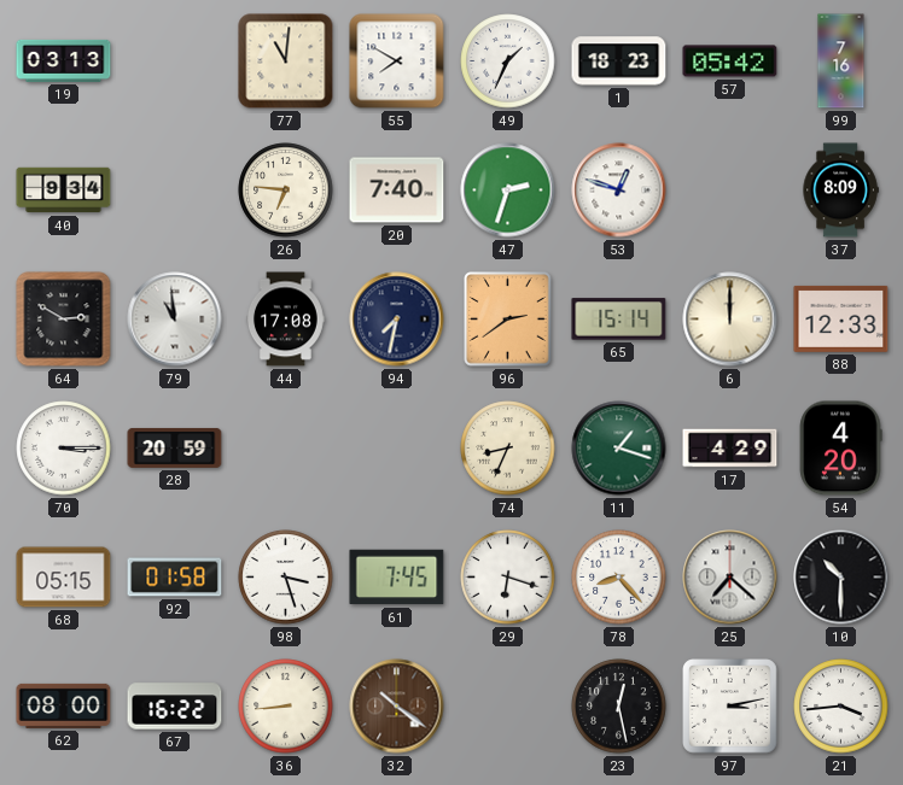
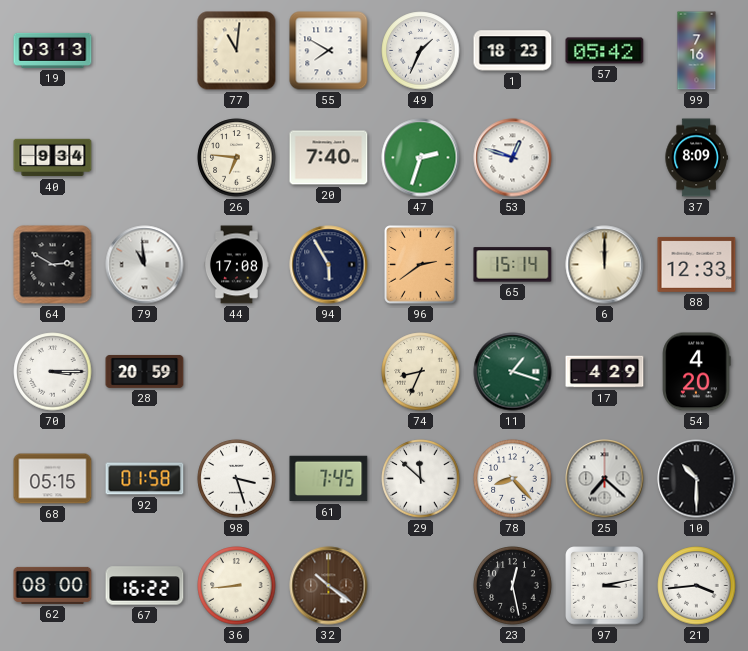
94: 7:32 -> 5:55
29: 6:18 -> 11:52
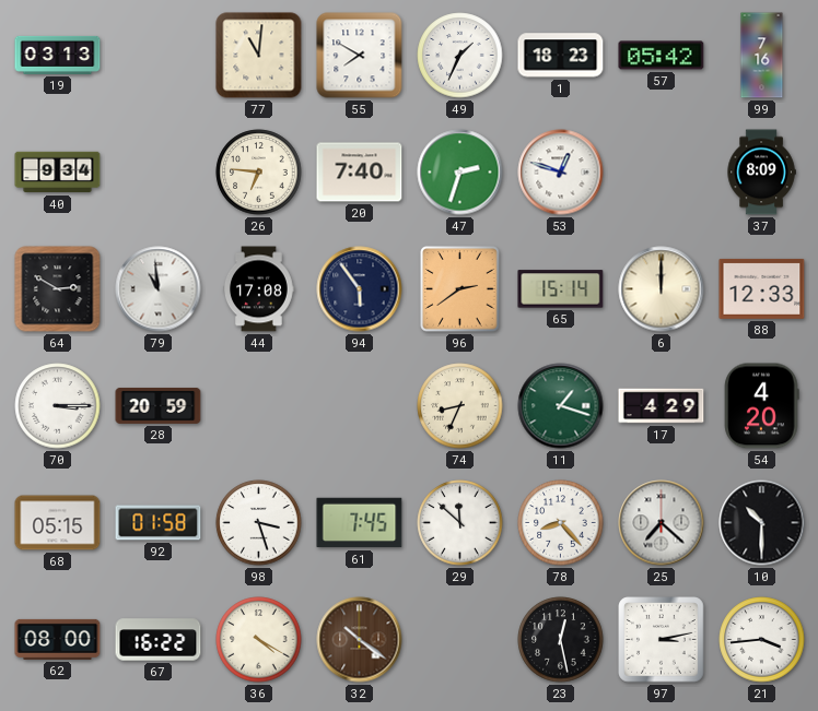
94: 5:55 -> 5:54
36: 8:44 -> 4:20
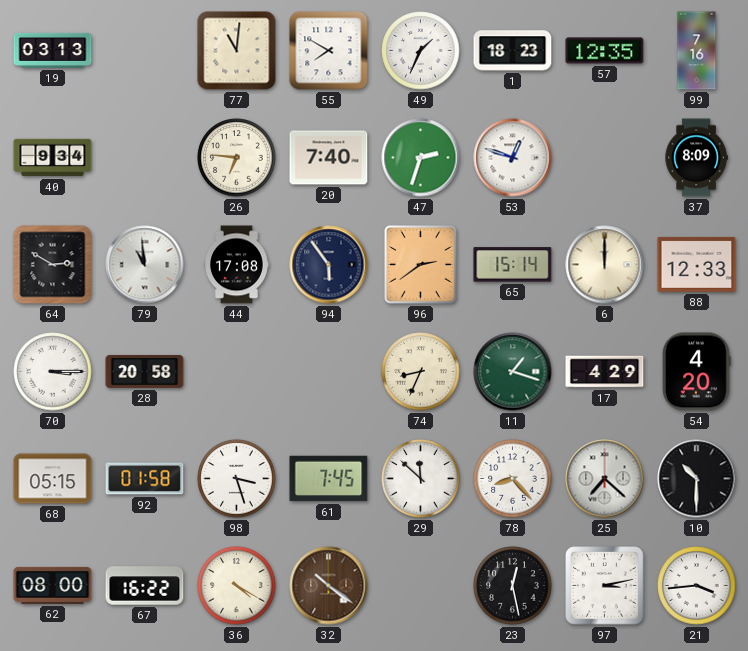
57: 05:42 -> 12:35
28: 20:59 -> 20:58
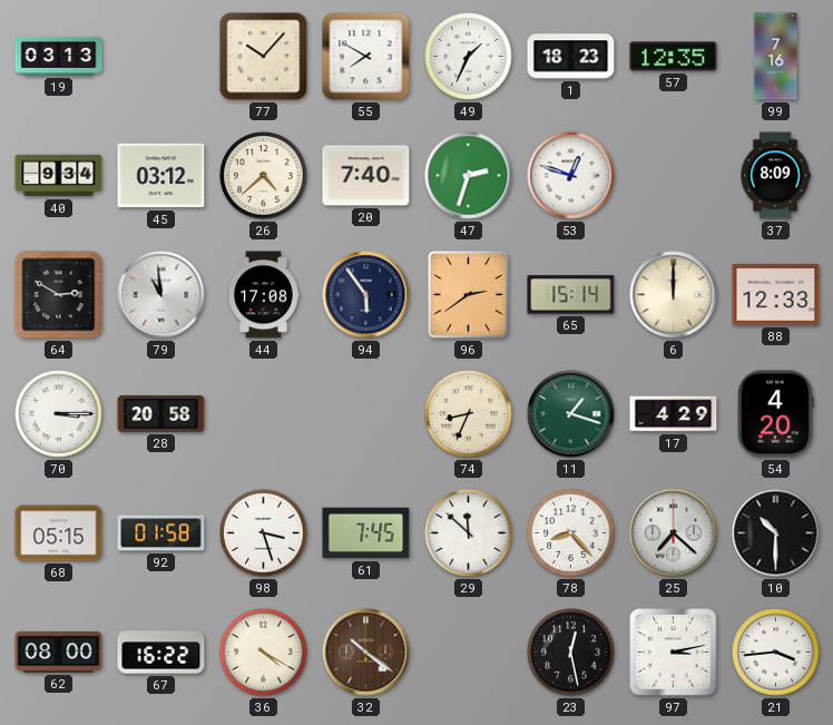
77: 11:01 -> 10:07
45: none -> 03:12
26: 6:46 -> 4:38
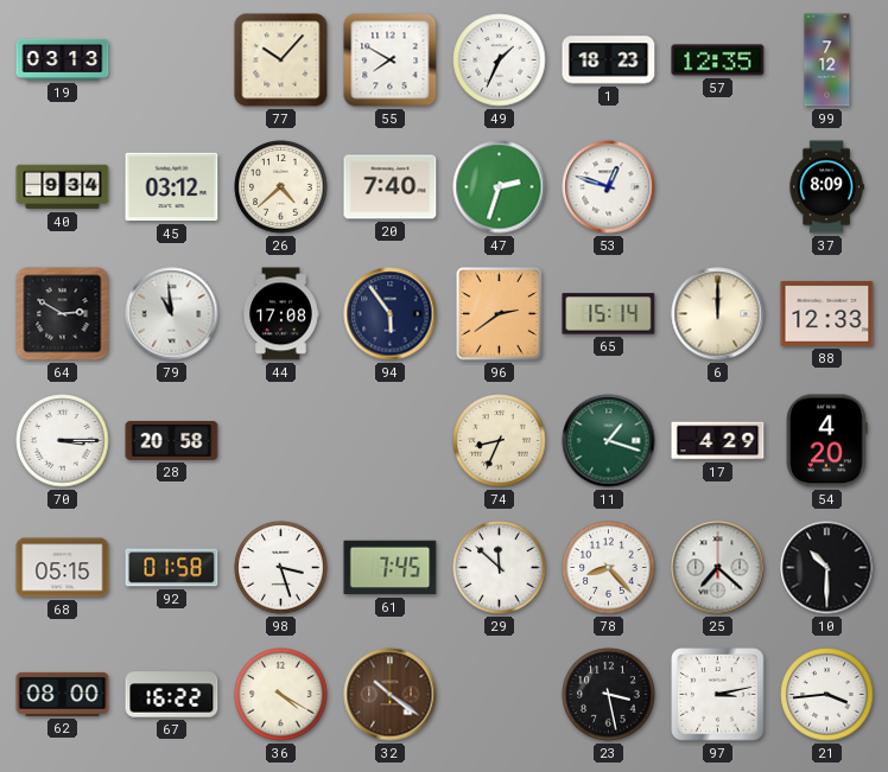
99: 7:16 -> 7:12
23: 12:28 -> 3:28
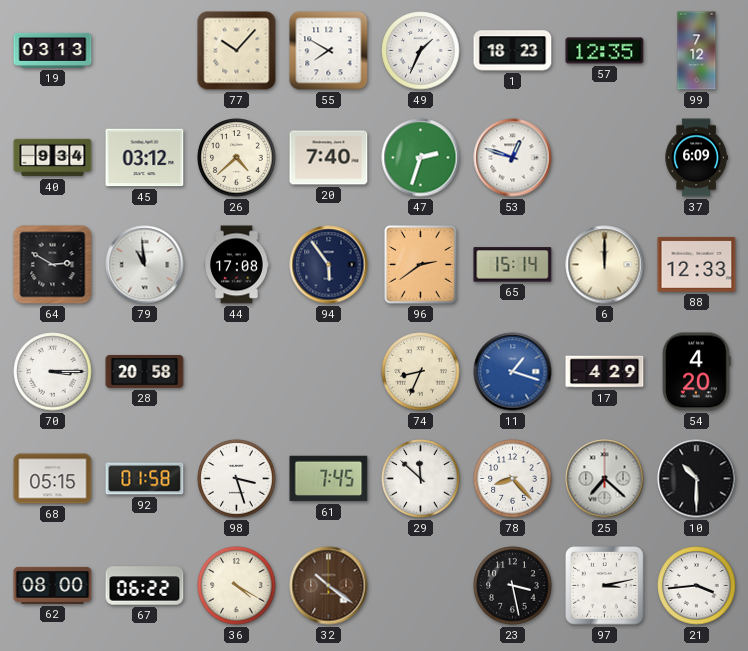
37: 8:09 -> 6:09
11 dial: green -> blue
67: 16:22 -> 06:22
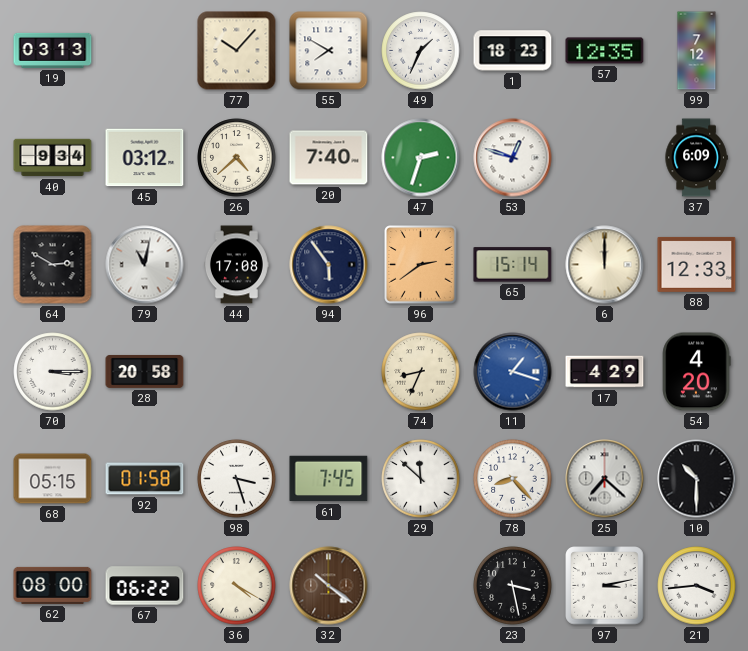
79: 10:59 -> 11:02
